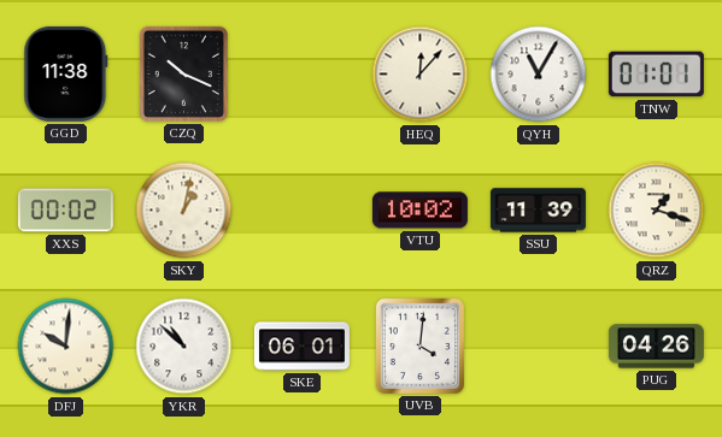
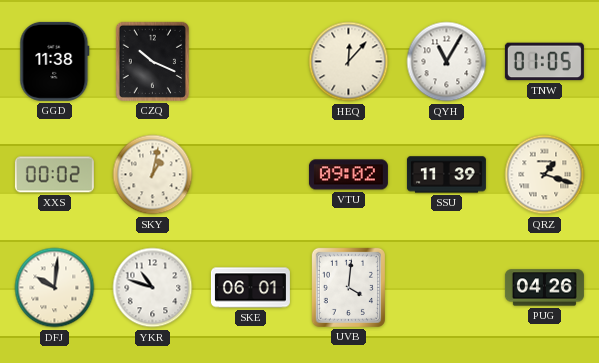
TNW: 01:01 -> 01:05
VTU: 10:02 -> 09:02
YKR: 10:52 -> 10:48
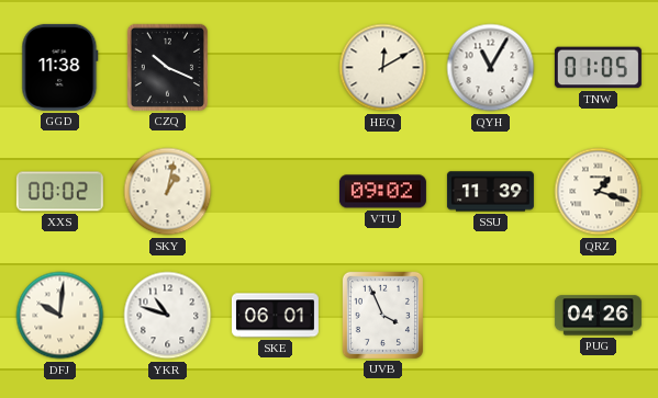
HEQ: 12:07 -> 12:10
UVB: 4:01 -> 3:56
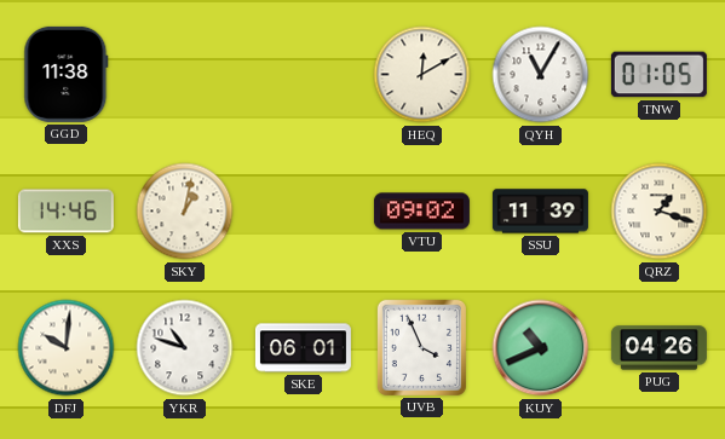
CZQ: 10:19 -> none
XXS: 00:02 -> 14:46
KUY: none -> 10:41
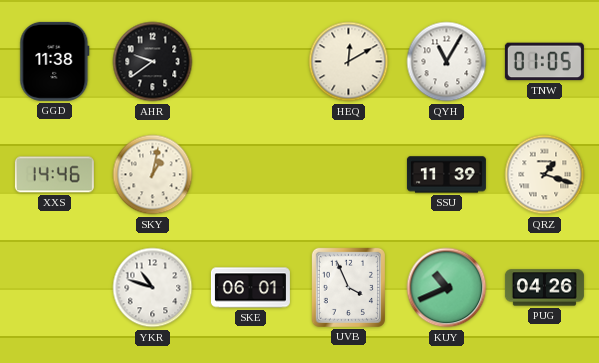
AHR: none -> 9:39
VTU: 09:02 -> none
DFJ: 10:01 -> none
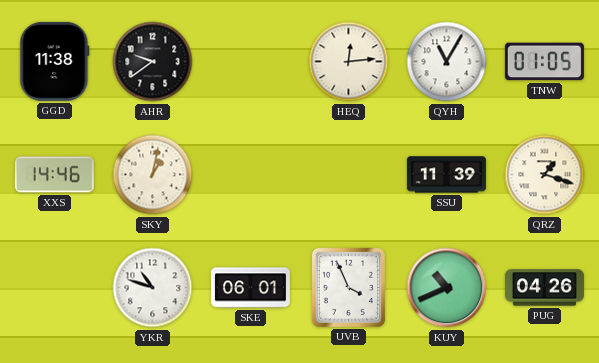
HEQ: 12:10 -> 12:14
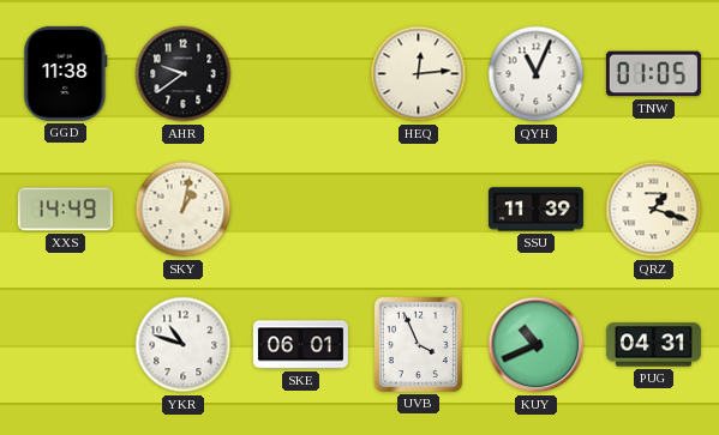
QYH: 11:05 -> 11:04
XXS: 14:46 -> 14:49
PUG: 04:26 -> 04:31
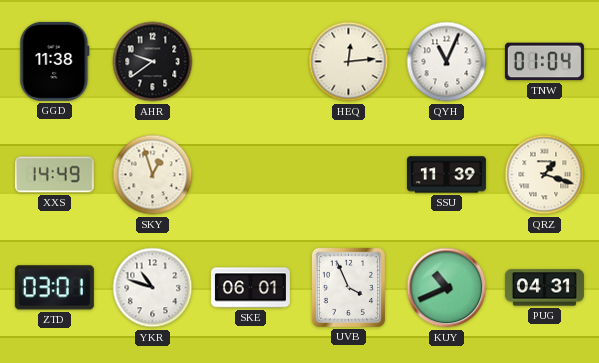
TNW: 01:05 -> 01:04
SKY: 1:02 -> 12:57
ZTD: none -> 03:01
